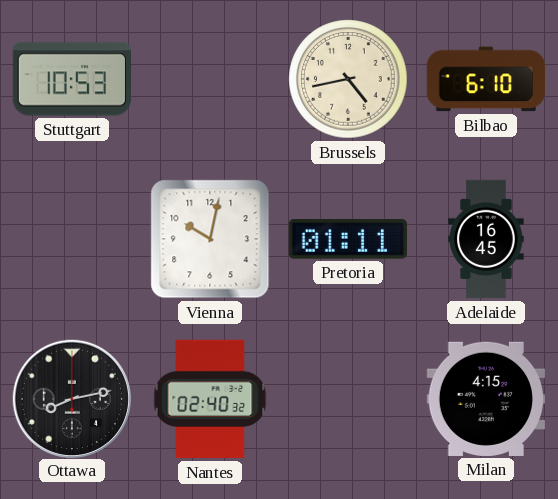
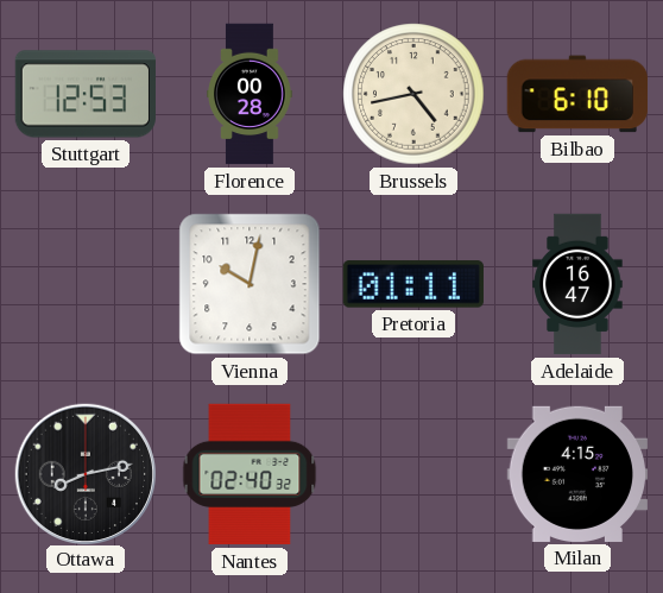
Stuttgart: 10:53 -> 12:53
Florence: none -> 00:28
Adelaide: 16:45 -> 16:47
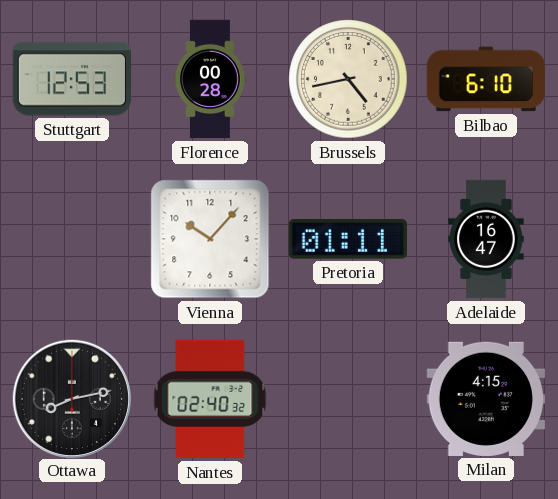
Vienna: 10:02 -> 10:07
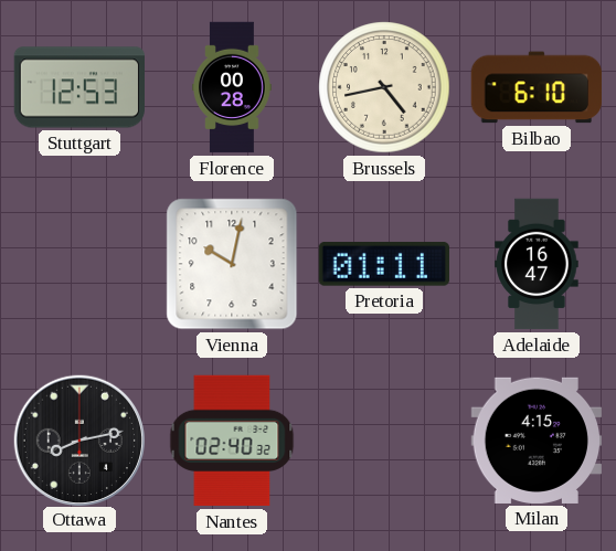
Vienna: 10:07 -> 10:02
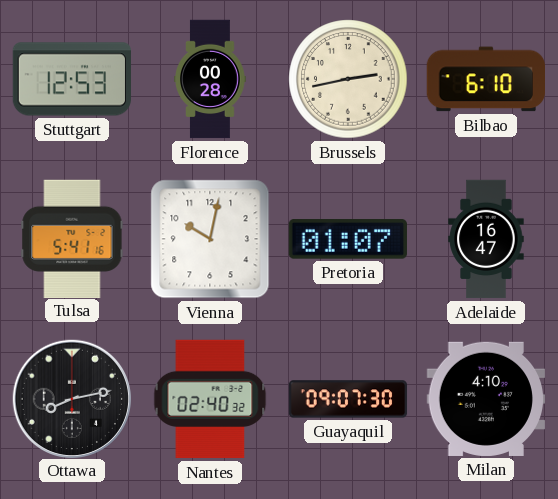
Brussels: 4:43 -> 2:43
Tulsa: none -> 5:41
Pretoria: 01:11 -> 01:07
Guayaquil: none -> 09:07
Milan: 4:15 -> 4:10
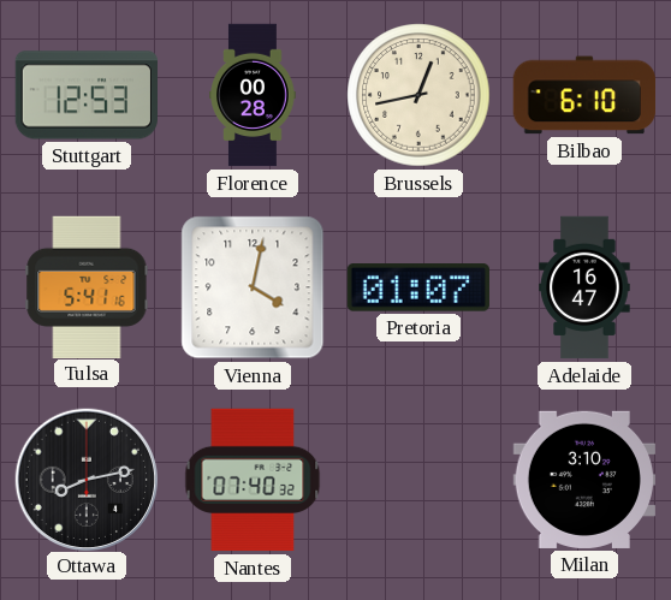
Brussels: 2:43 -> 12:43
Vienna: 10:02 -> 4:02
Nantes: 02:40 -> 07:40
Guayaquil: 09:07 -> none
Milan: 4:10 -> 3:10
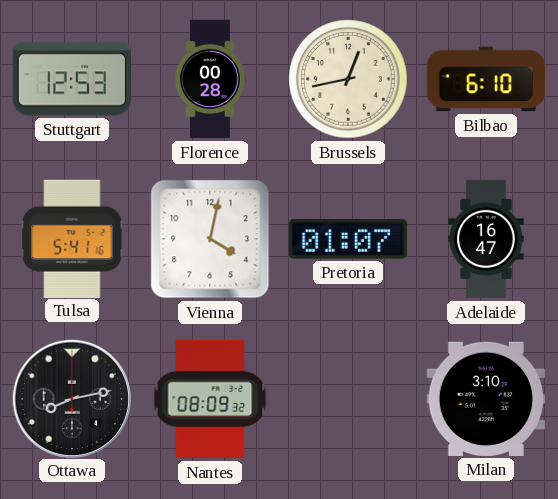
Nantes: 07:40 -> 08:09
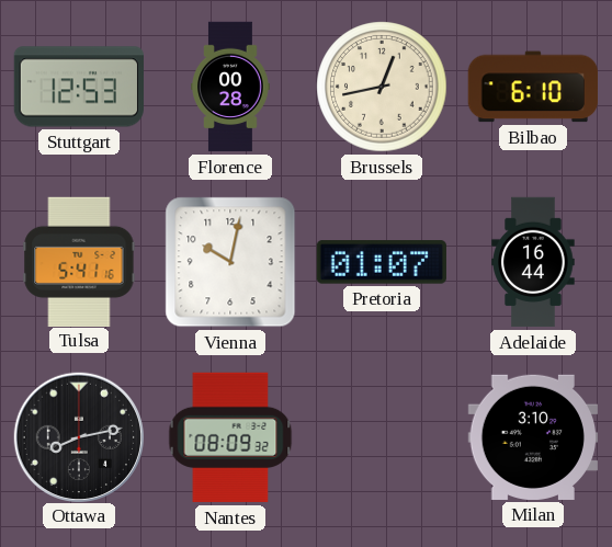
Vienna: 4:02 -> 10:02
Adelaide: 16:47 -> 16:44
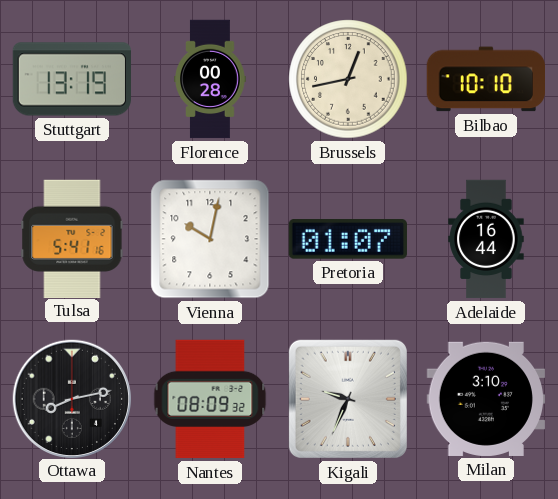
Stuttgart: 12:53 -> 13:19
Bilbao: 6:10 -> 10:10
Kigali: none -> 9:34
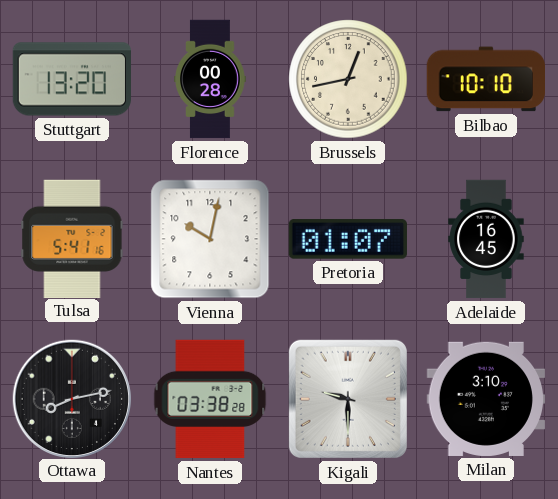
Stuttgart: 13:19 -> 13:20
Adelaide: 16:44 -> 16:45
Nantes: 08:09 -> 03:38
Kigali: 9:34 -> 9:30
